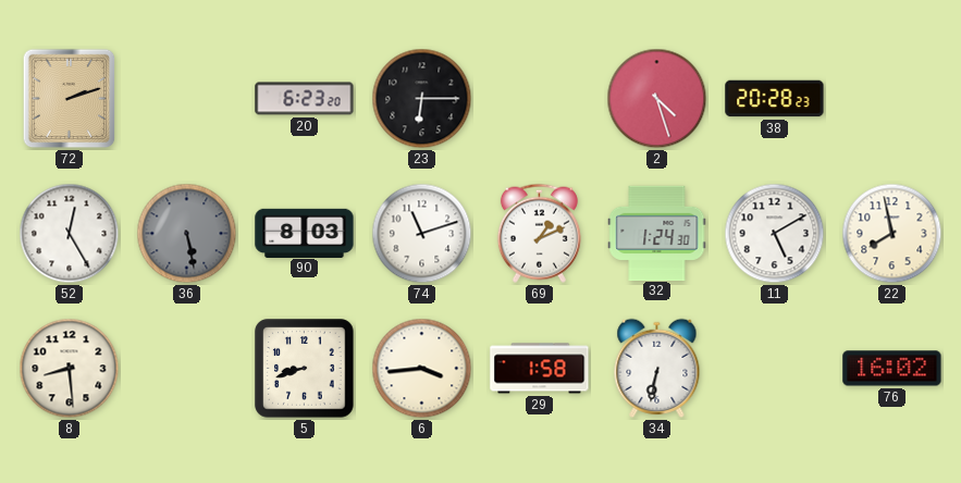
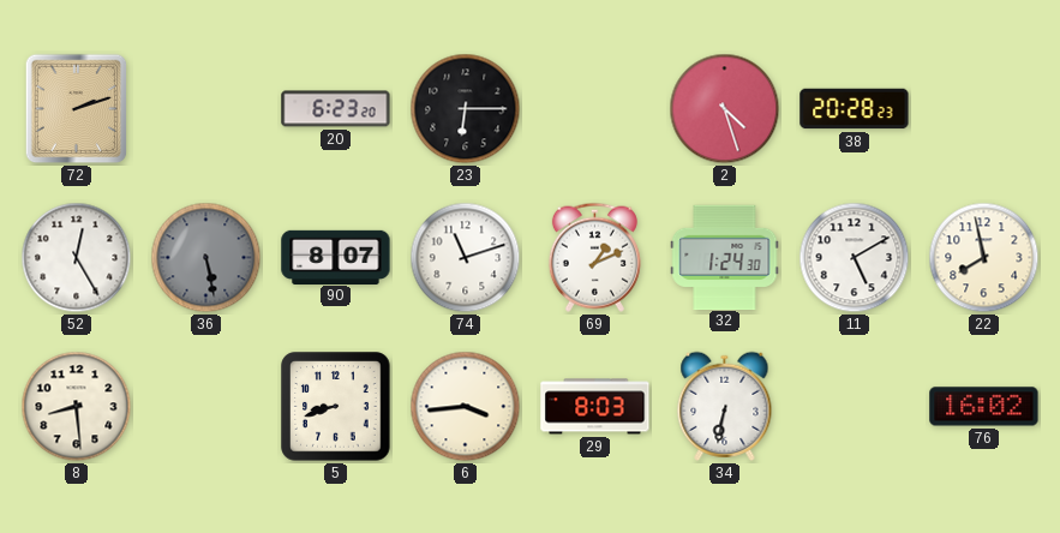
90: 8:03 -> 8:07
29: 1:58 -> 8:03
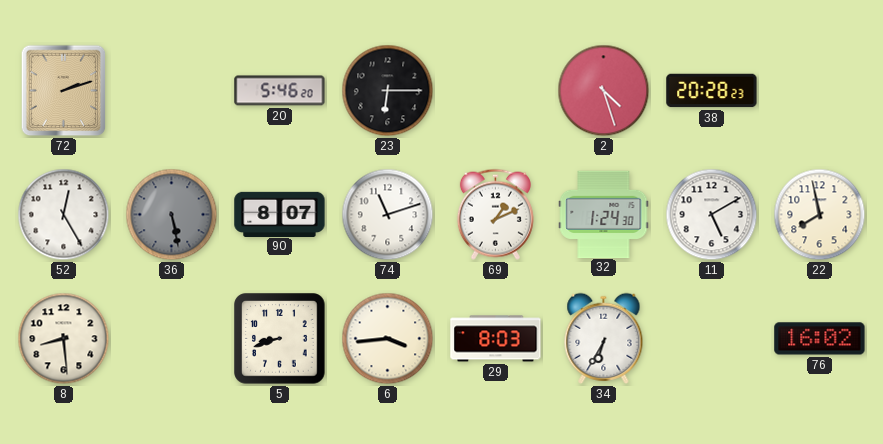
20: 6:23 -> 5:46
34: 6:32 -> 6:35
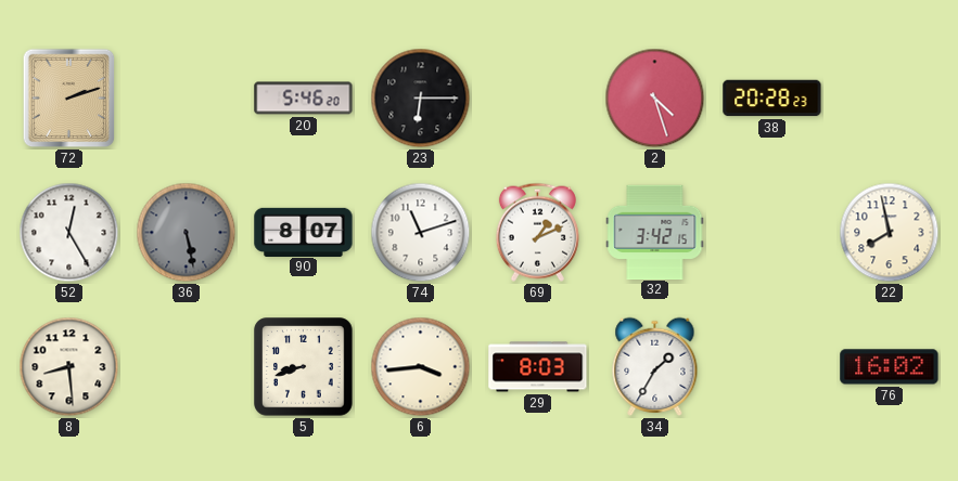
32: 1:24 -> 3:42
11: 5:10 -> none
34: 6:35 -> 1:35
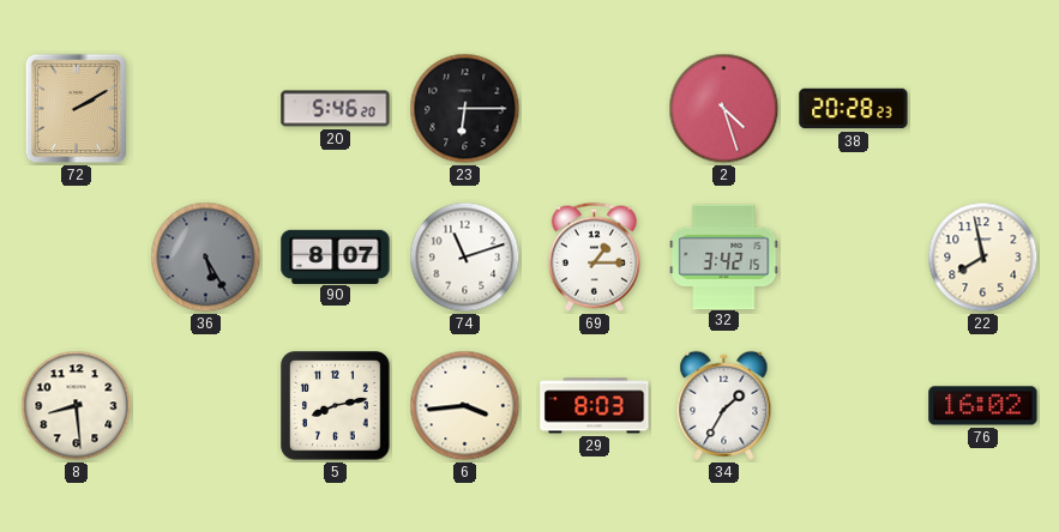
72: 2:12 -> 2:10
52: 12:25 -> none
36: 5:28 -> 5:25
69: 1:11 -> 1:15
5: 8:42 -> 8:13
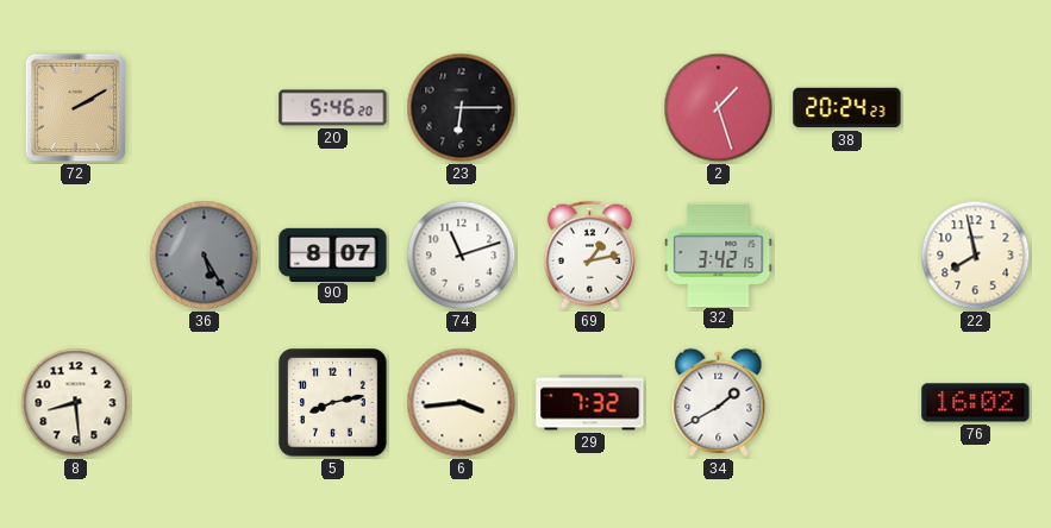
2: 4:27 -> 1:27
38: 20:28 -> 20:24
69: 1:15 -> 1:13
29: 8:03 -> 7:32
34: 1:35 -> 1:40
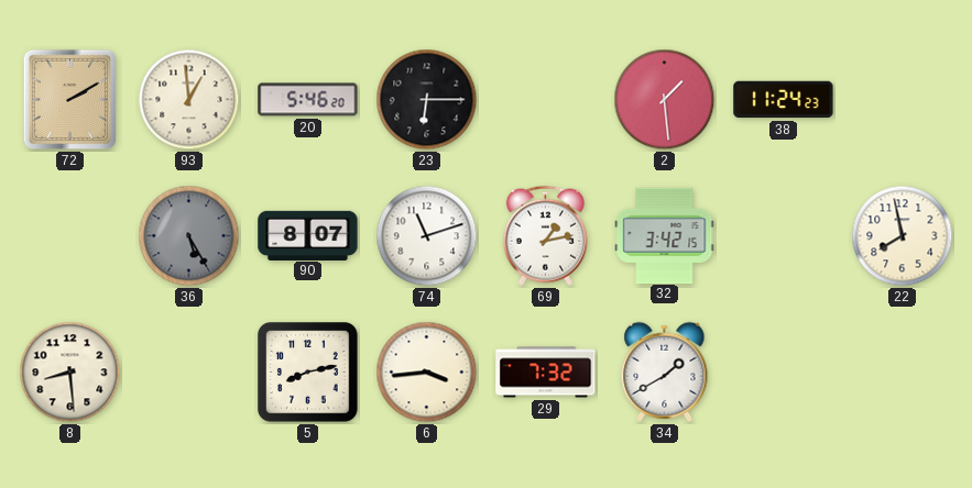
93: none -> 12:59
2: 1:27 -> 1:29
38: 20:24 -> 11:24
76: 16:02 -> none
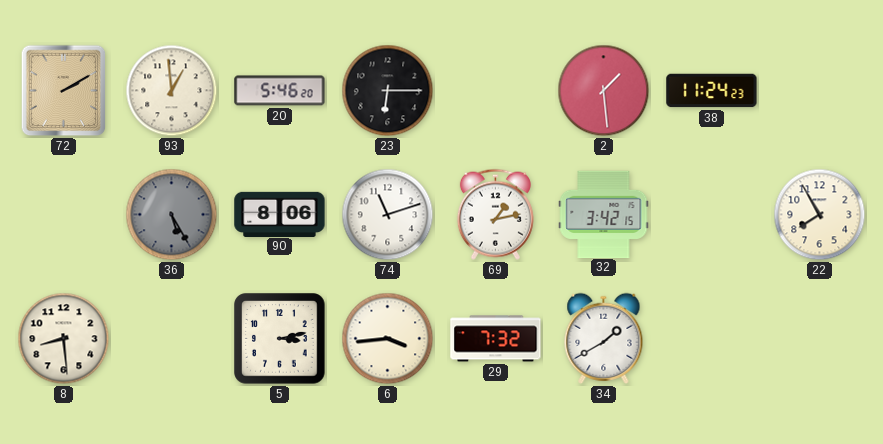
90: 8:07 -> 8:06
22: 7:58 -> 7:55
5: 8:13 -> 3:13
